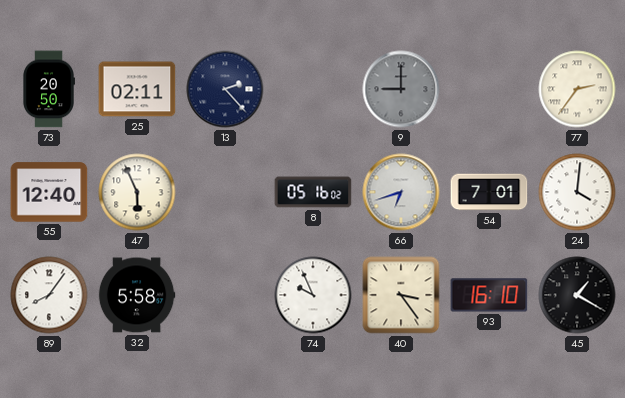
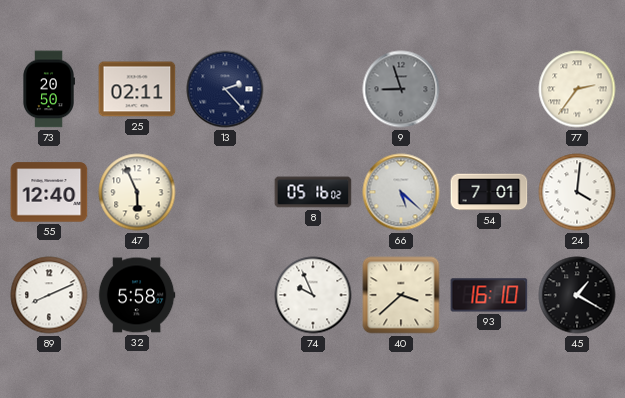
9: 9:00 -> 8:57
66: 6:42 -> 5:22
89: 8:06 -> 8:11
40: 3:24 -> 3:38
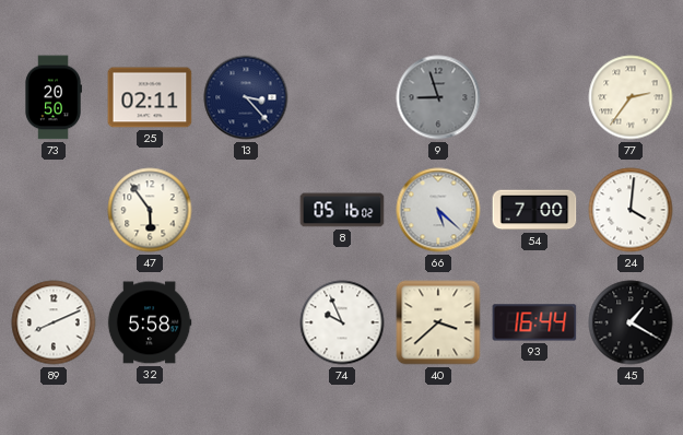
13: 2:23 -> 3:23
55: 12:40 -> none
47: 5:56 -> 5:54
54: 7:01 -> 7:00
93: 16:10 -> 16:44
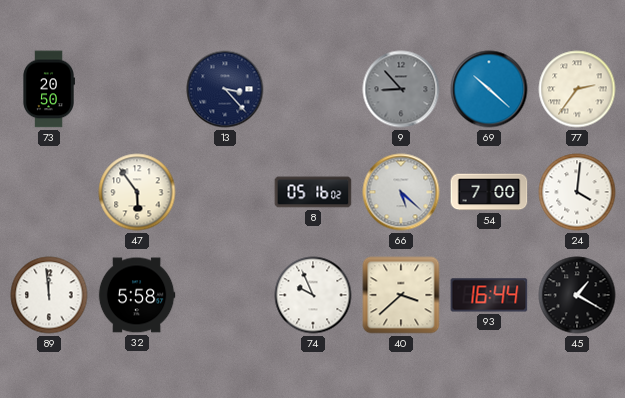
25: 02:11 -> none
9: 8:57 -> 8:53
69: none -> 10:22
89: 8:11 -> 11:59
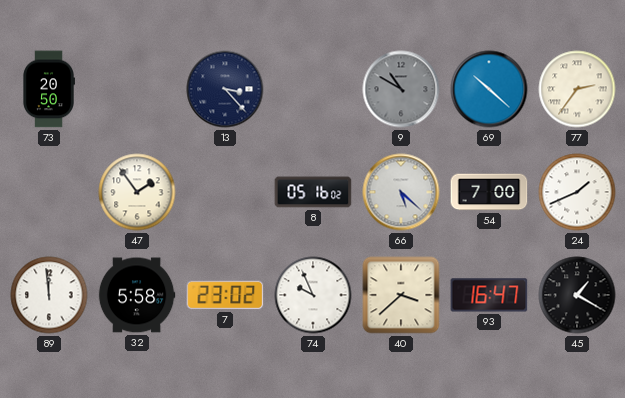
9: 8:53 -> 10:50
47: 5:54 -> 1:54
24: 4:01 -> 1:41
7: none -> 23:02
93: 16:44 -> 16:47
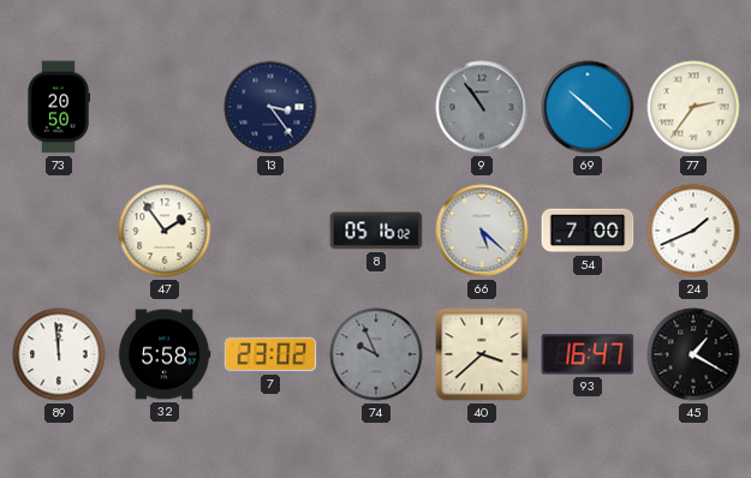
13: 3:23 -> 3:24
9: 10:50 -> 10:54
74 dial: white -> grey
